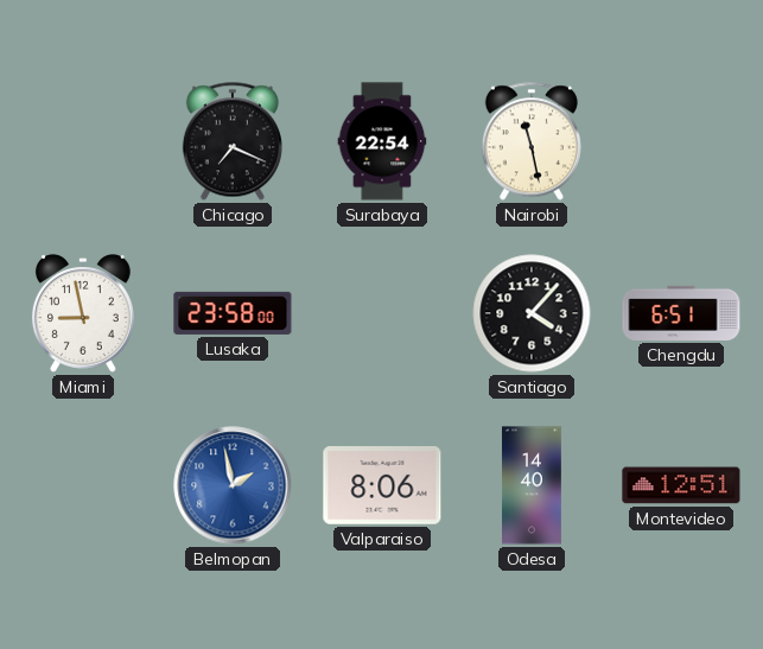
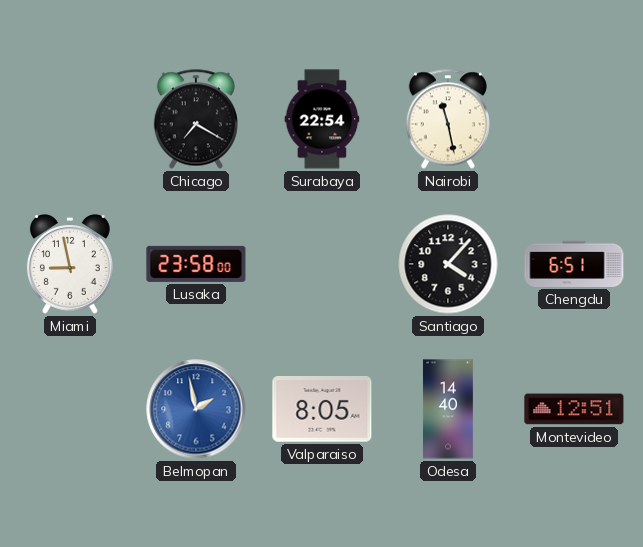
Chicago: 7:19 -> 7:20
Valparaiso: 8:06 -> 8:05
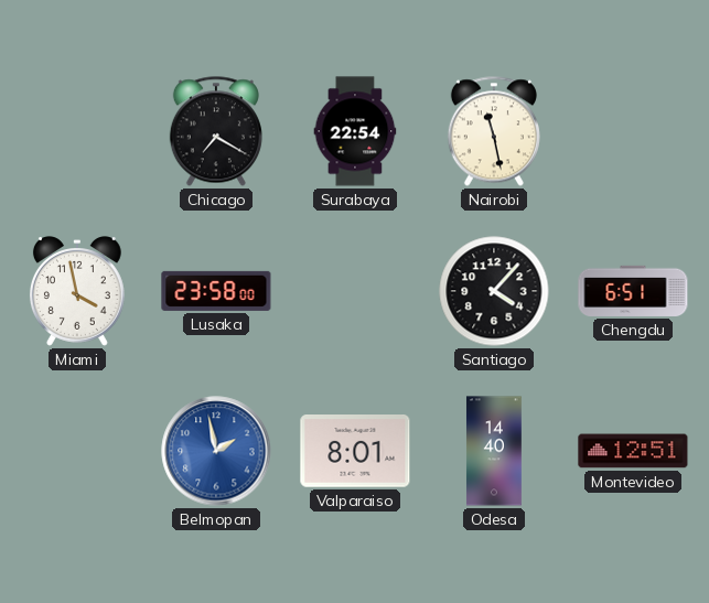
Miami: 8:58 -> 3:58
Valparaiso: 8:05 -> 8:01
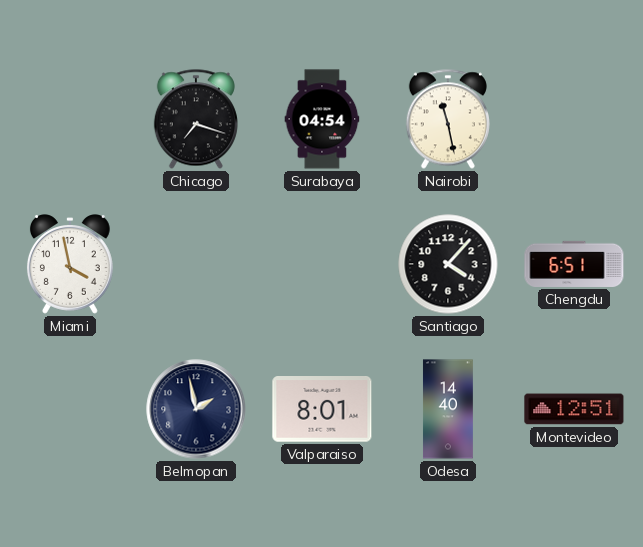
Chicago: 7:20 -> 7:18
Surabaya: 22:54 -> 04:54
Lusaka: 23:58 -> none
Belmopan dial: blue -> navy
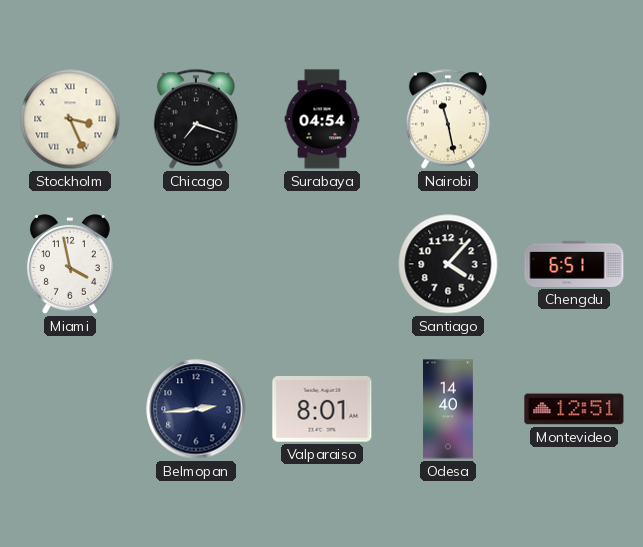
Stockholm: none -> 3:26
Belmopan: 1:58 -> 2:44
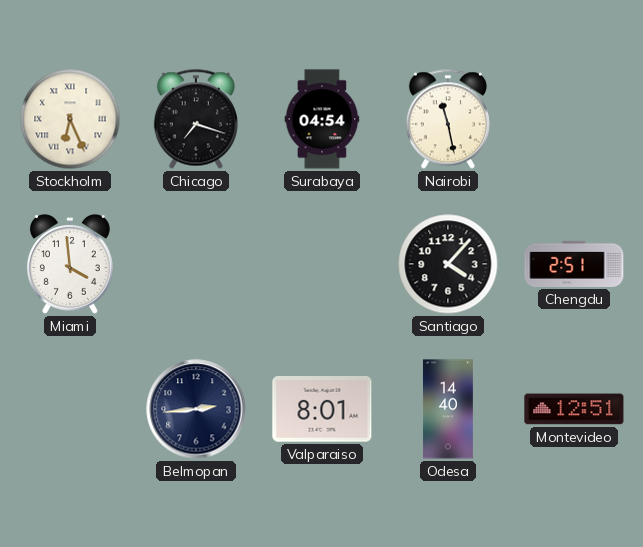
Stockholm: 3:26 -> 6:26
Miami: 3:58 -> 3:59
Chengdu: 6:51 -> 2:51
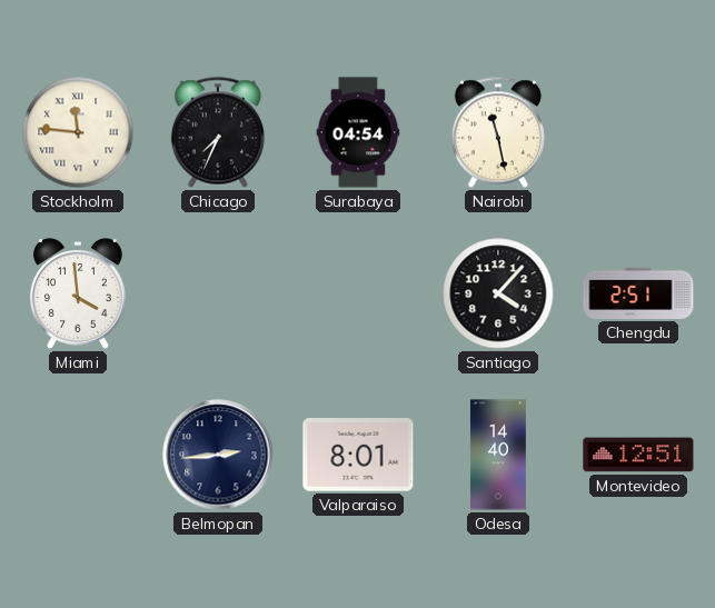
Stockholm: 6:26 -> 11:46
Chicago: 7:18 -> 7:34
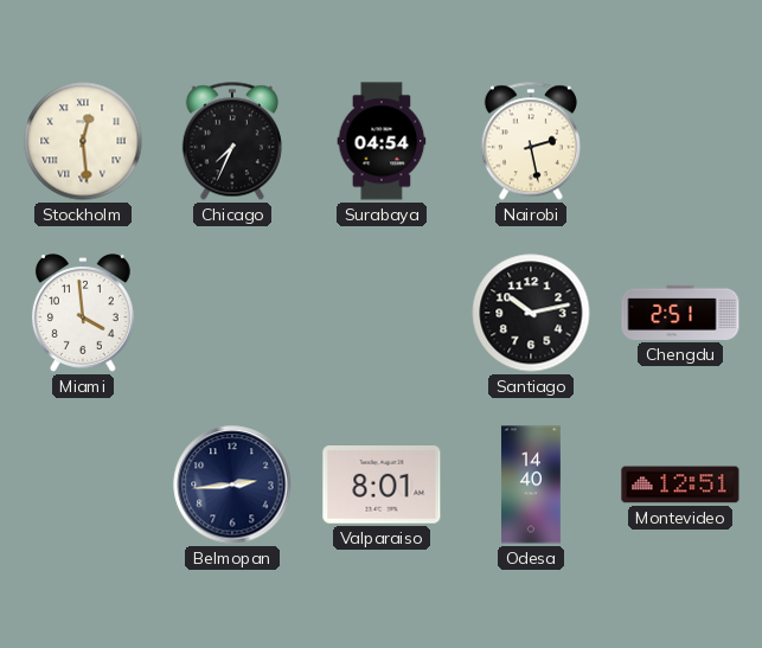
Stockholm: 11:46 -> 12:29
Nairobi: 11:28 -> 2:28
Santiago: 4:07 -> 10:13
